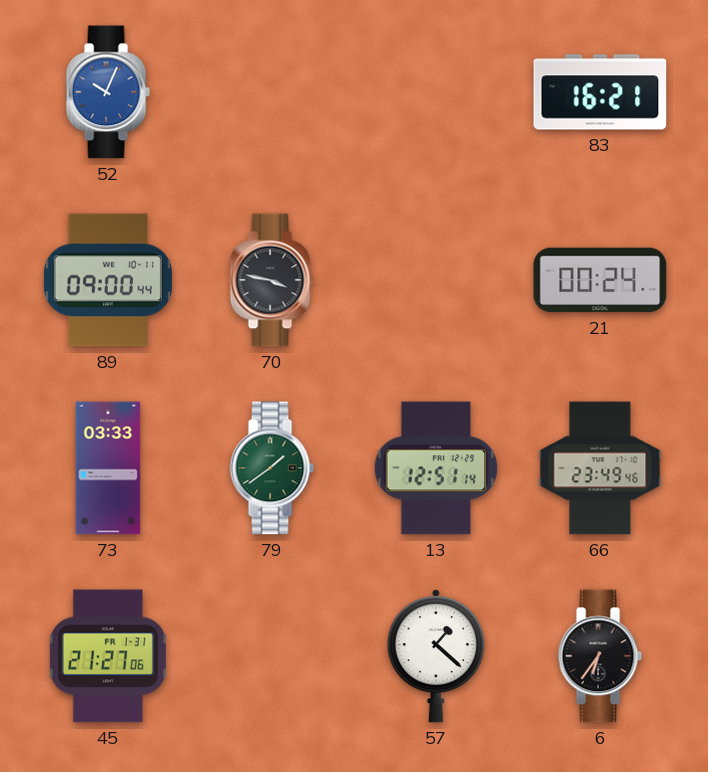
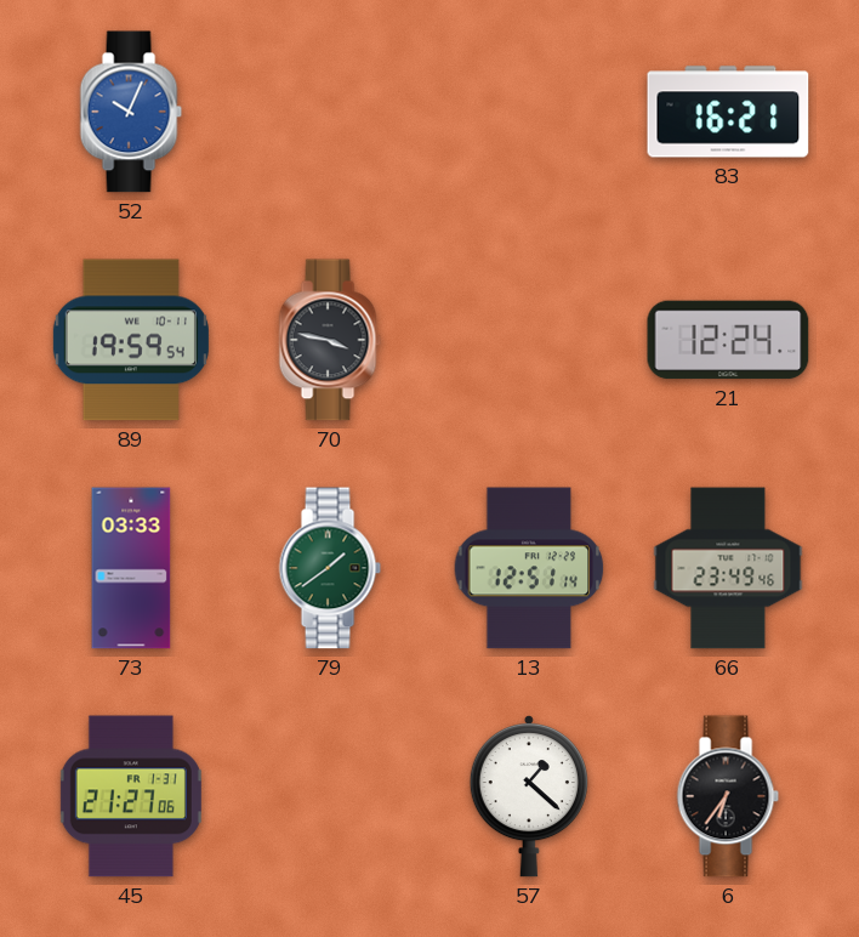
89: 09:00 -> 19:59
21: 00:24 -> 12:24
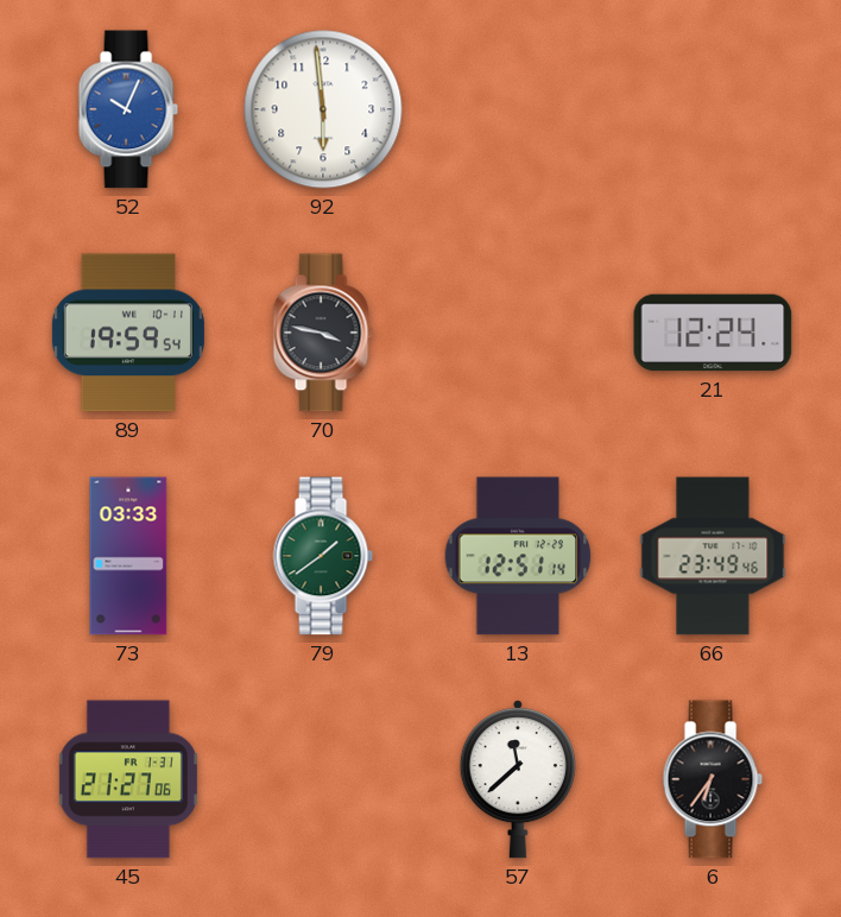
92: none -> 5:59
83: 16:21 -> none
57: 1:22 -> 11:38
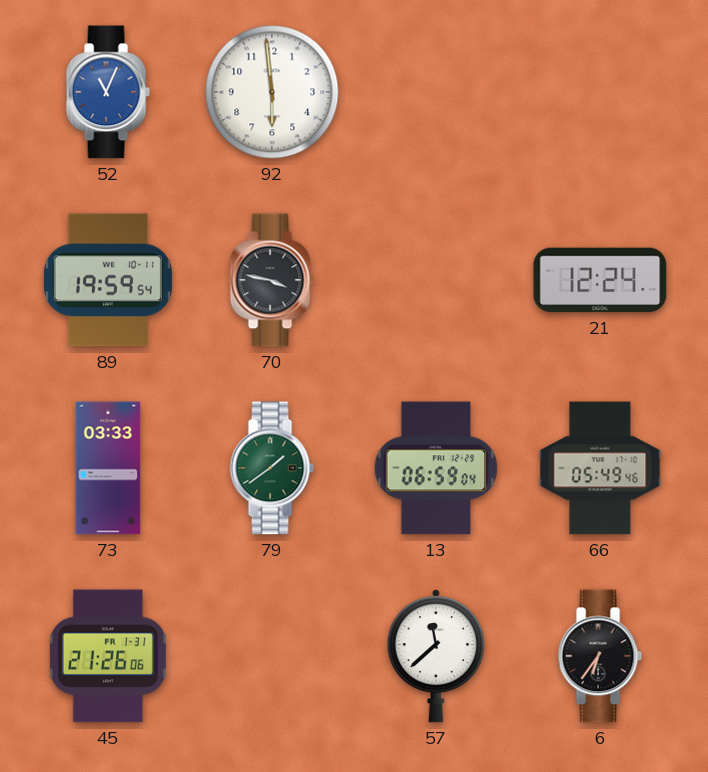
52: 10:04 -> 11:04
13: 12:51 -> 06:59
66: 23:49 -> 05:49
45: 21:27 -> 21:26
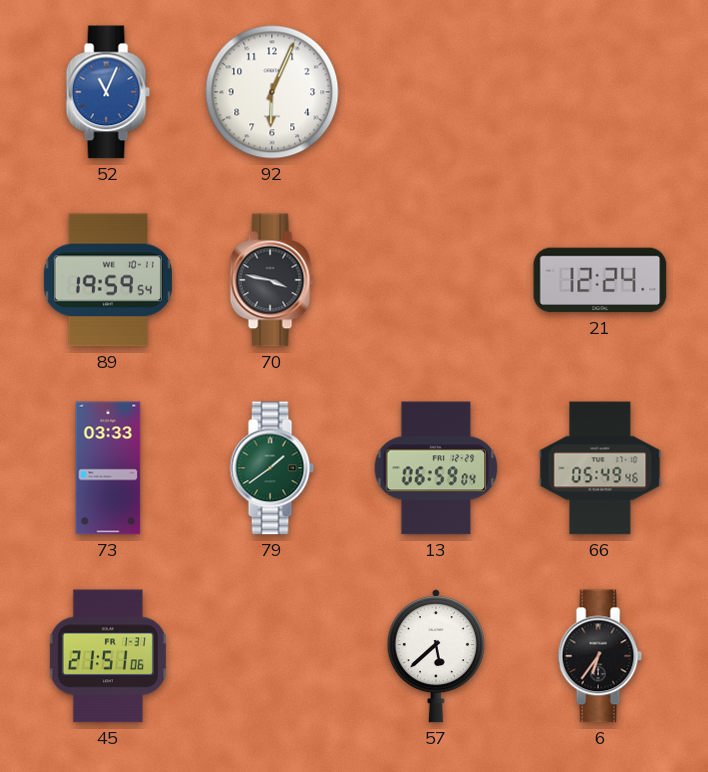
92: 5:59 -> 6:04
45: 21:26 -> 21:51
57: 11:38 -> 5:38
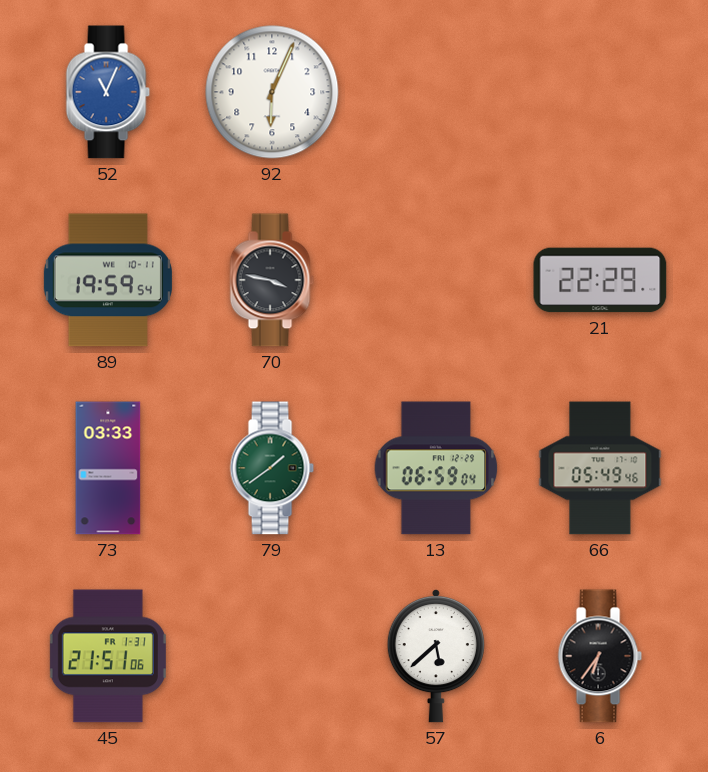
21: 12:24 -> 22:29
